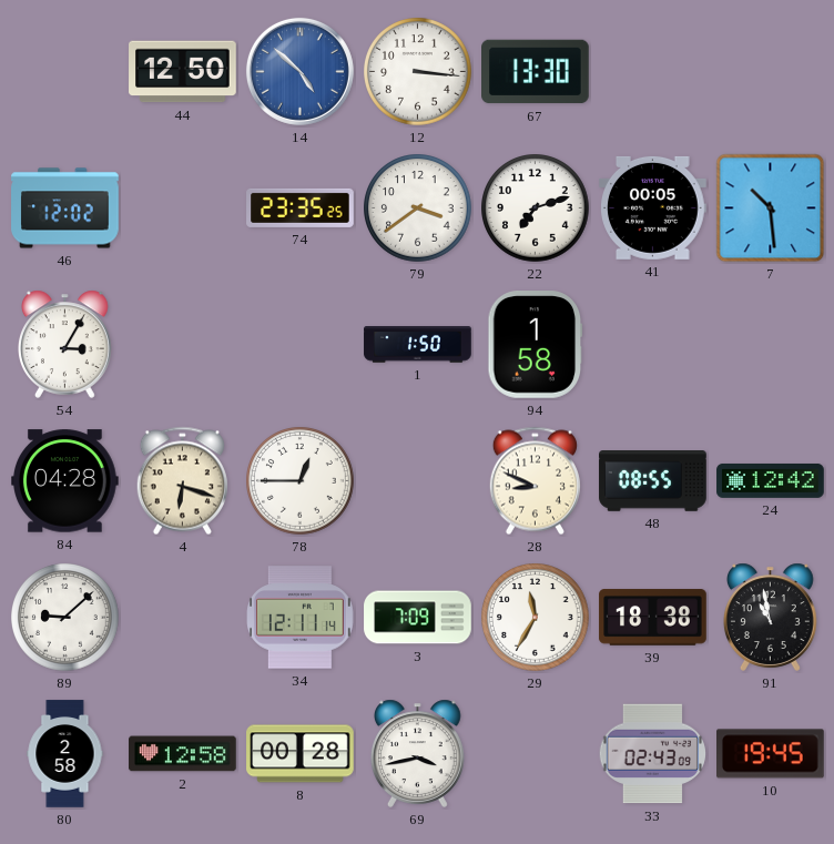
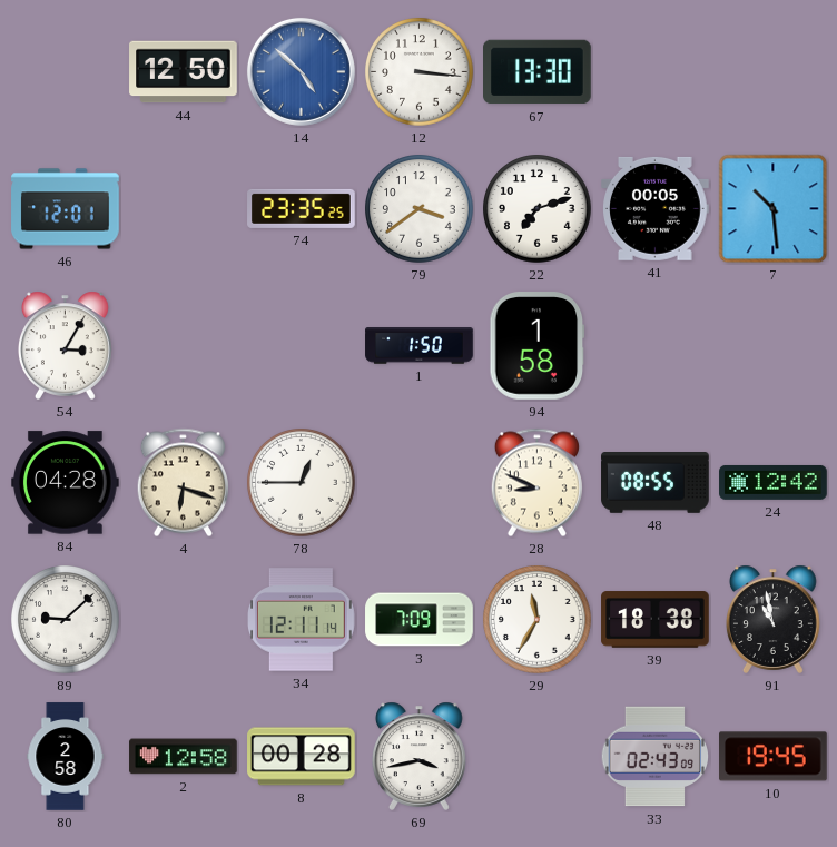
46: 12:02 -> 12:01
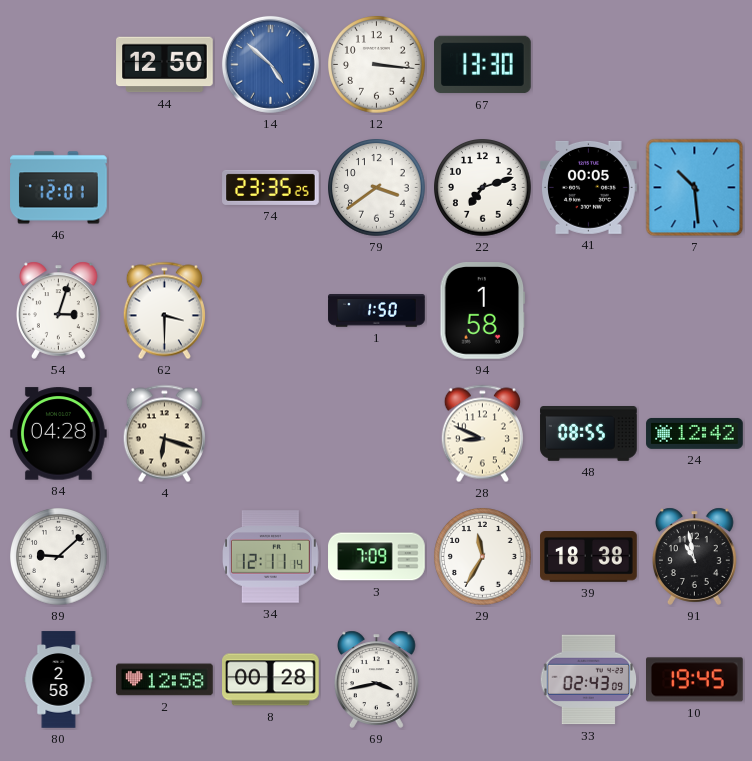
54: 3:05 -> 3:03
62: none -> 3:30
78: 12:45 -> none
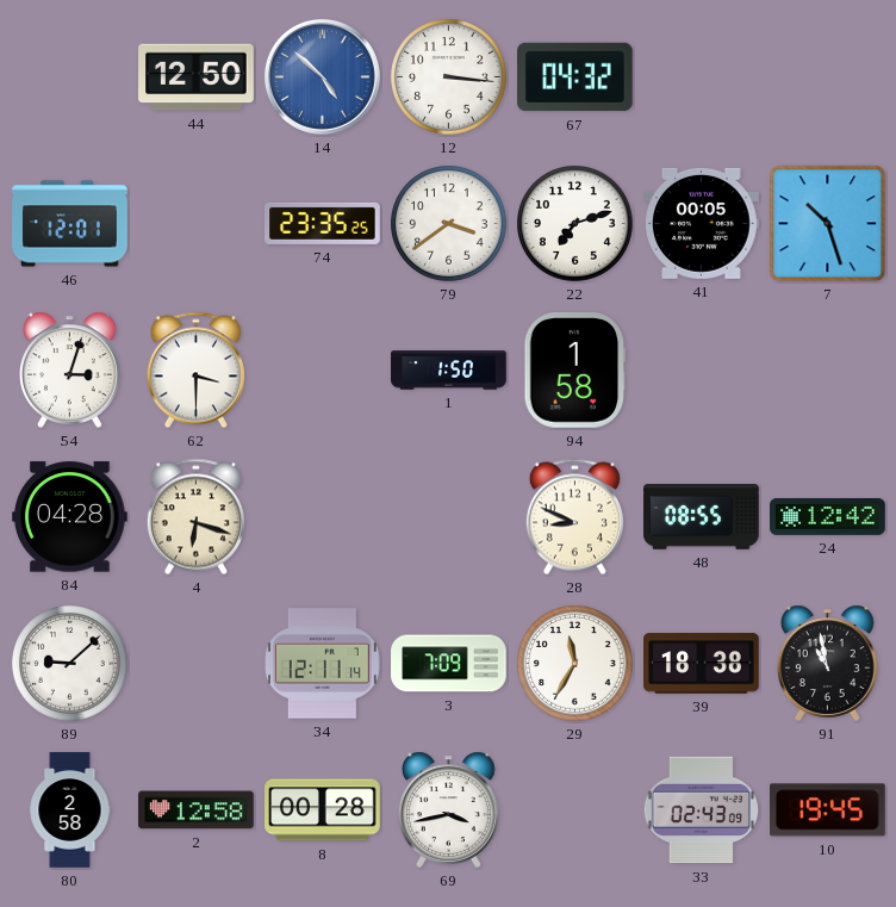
67: 13:30 -> 04:32
7: 10:29 -> 10:27
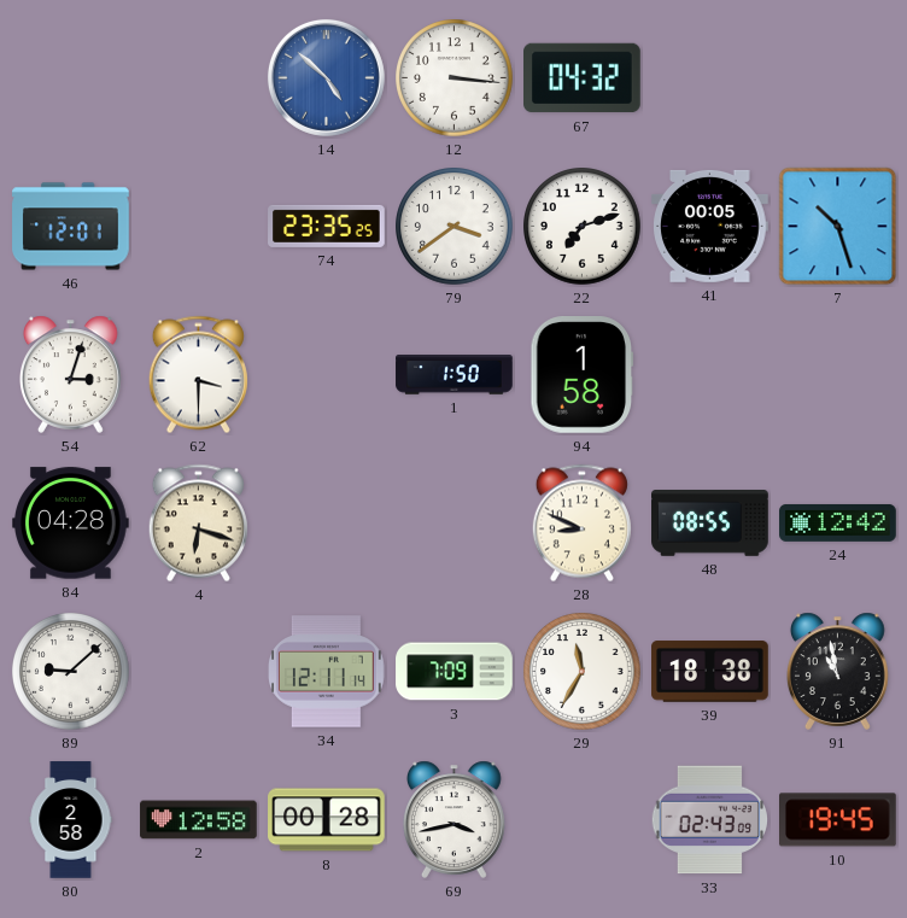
44: 12:50 -> none
